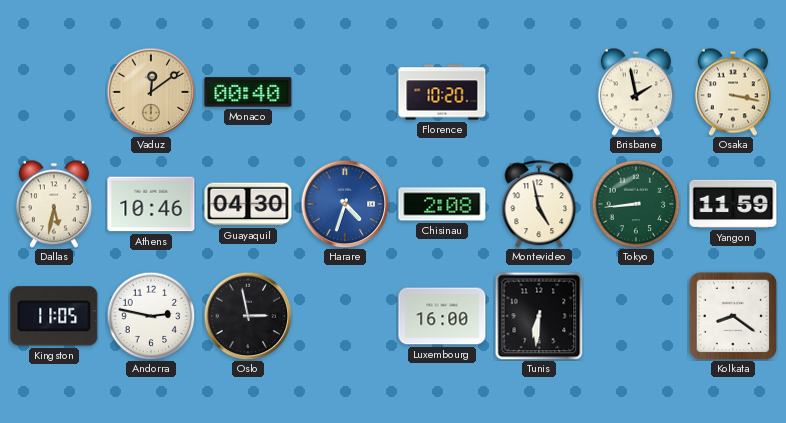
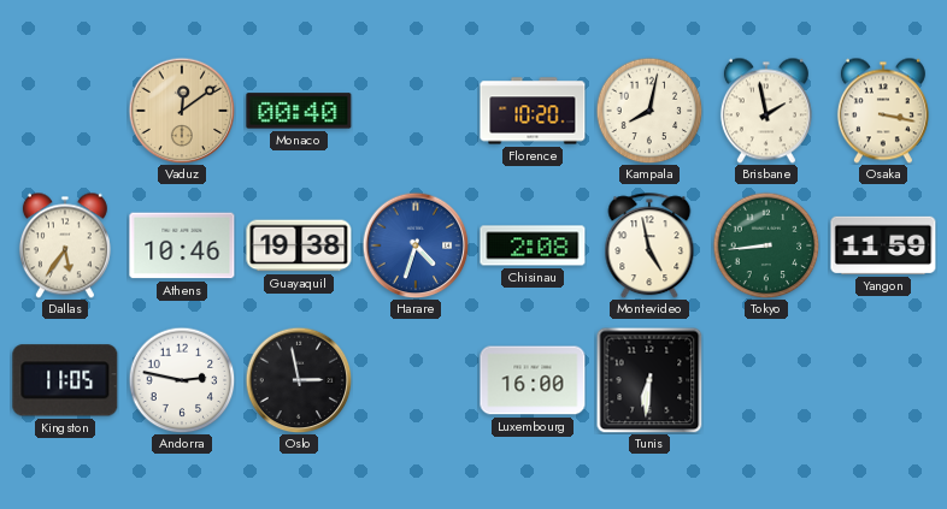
Kampala: none -> 8:02
Dallas: 5:32 -> 5:36
Guayaquil: 04:30 -> 19:38
Kolkata: 8:21 -> none
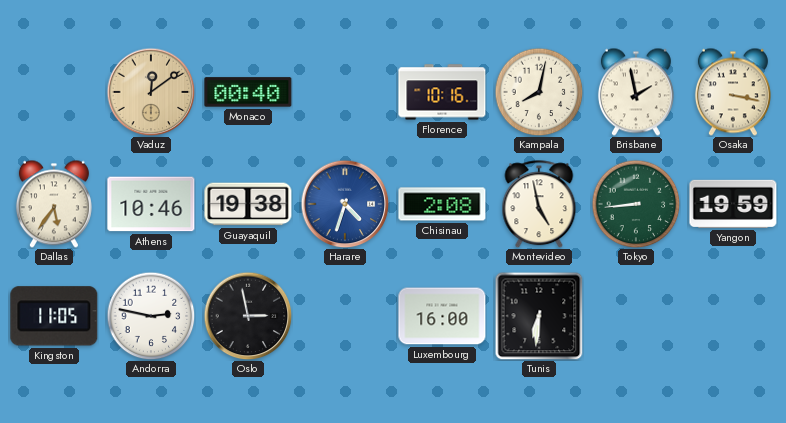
Florence: 10:20 -> 10:16
Yangon: 11:59 -> 19:59
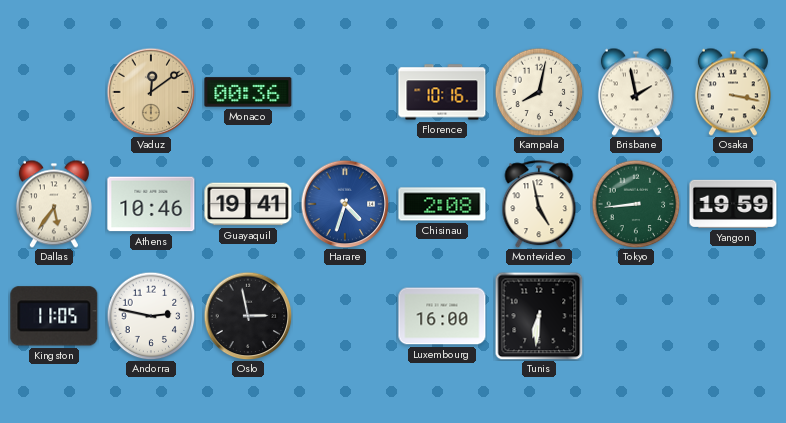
Monaco: 00:40 -> 00:36
Guayaquil: 19:38 -> 19:41
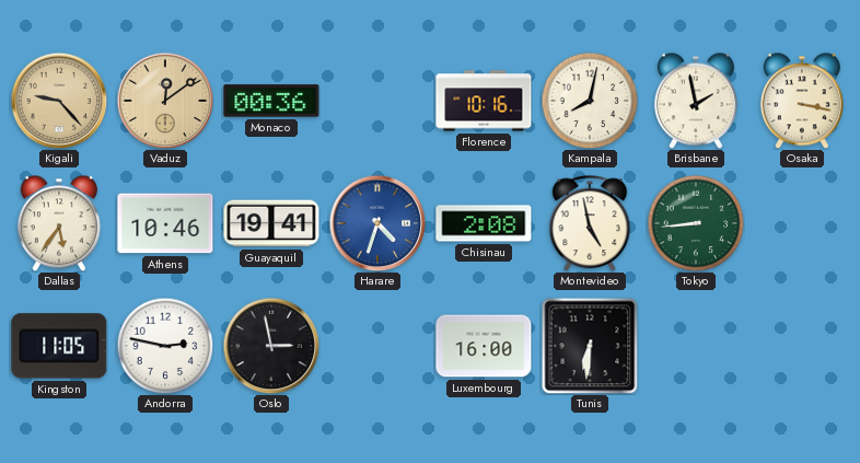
Kigali: none -> 9:23
Yangon: 19:59 -> none
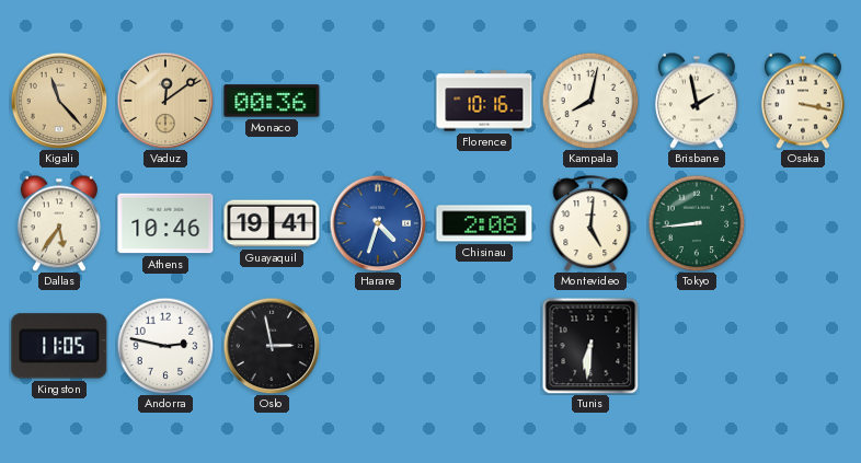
Kigali: 9:23 -> 11:23
Montevideo: 4:58 -> 5:01
Luxembourg: 16:00 -> none
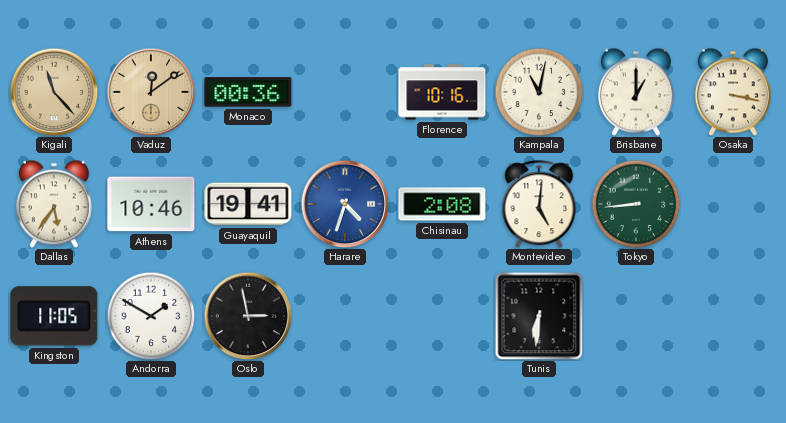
Kampala: 8:02 -> 11:02
Brisbane: 1:58 -> 1:00
Andorra: 2:47 -> 1:50
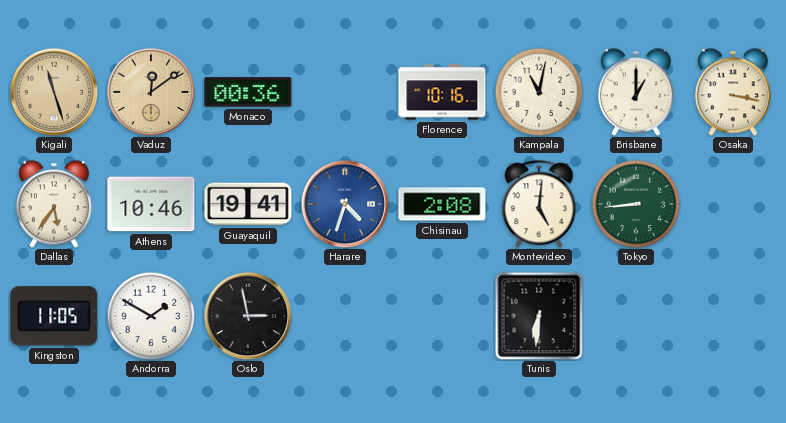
Kigali: 11:23 -> 11:27
